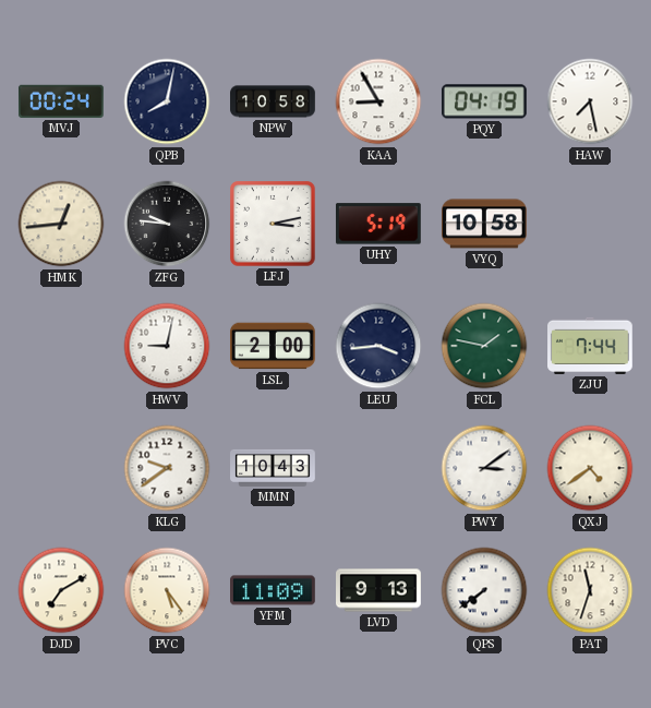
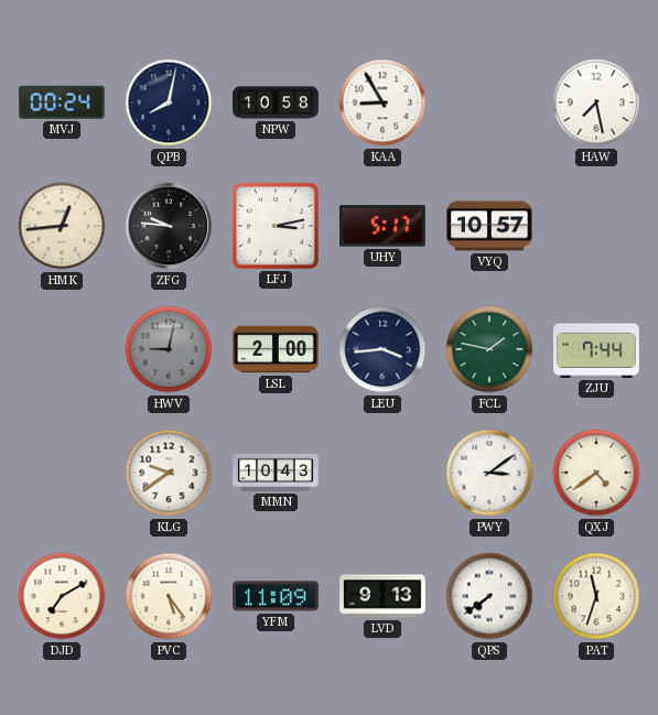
PQY: 04:19 -> none
UHY: 5:19 -> 5:17
VYQ: 10:58 -> 10:57
HWV dial: white -> grey
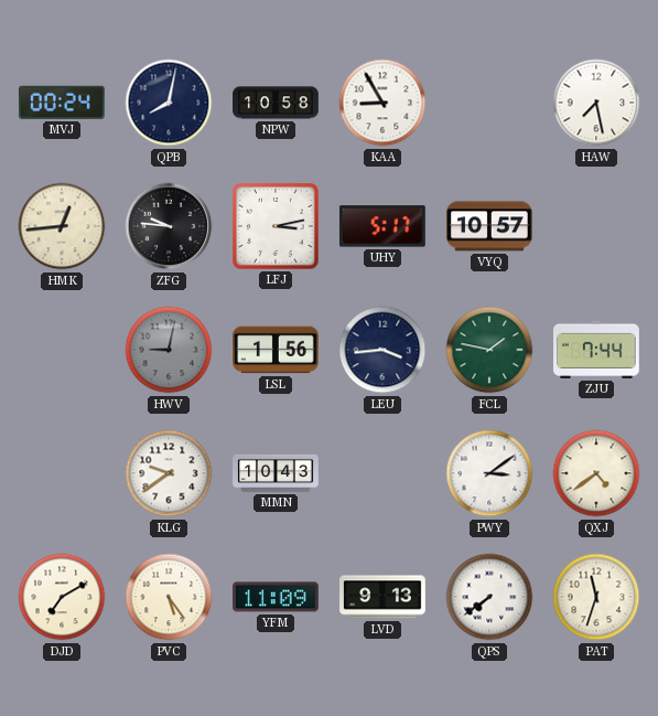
LSL: 2:00 -> 1:56
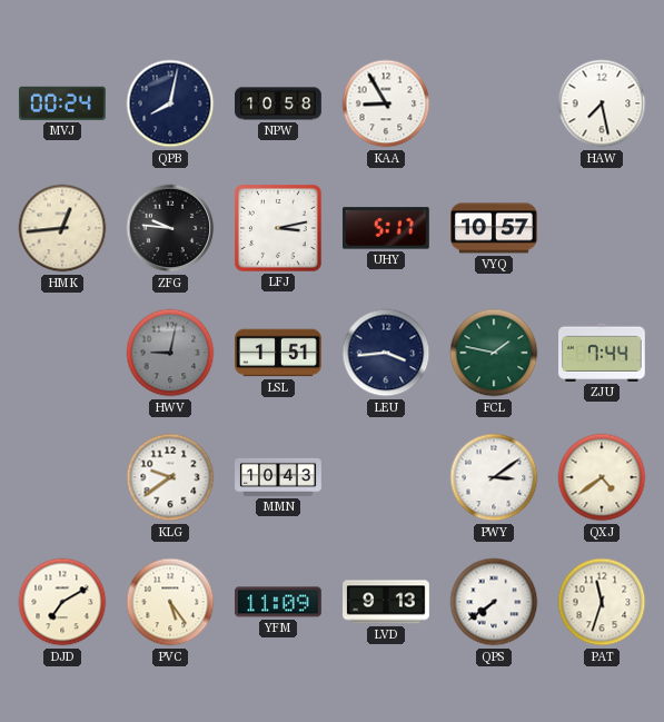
LSL: 1:56 -> 1:51
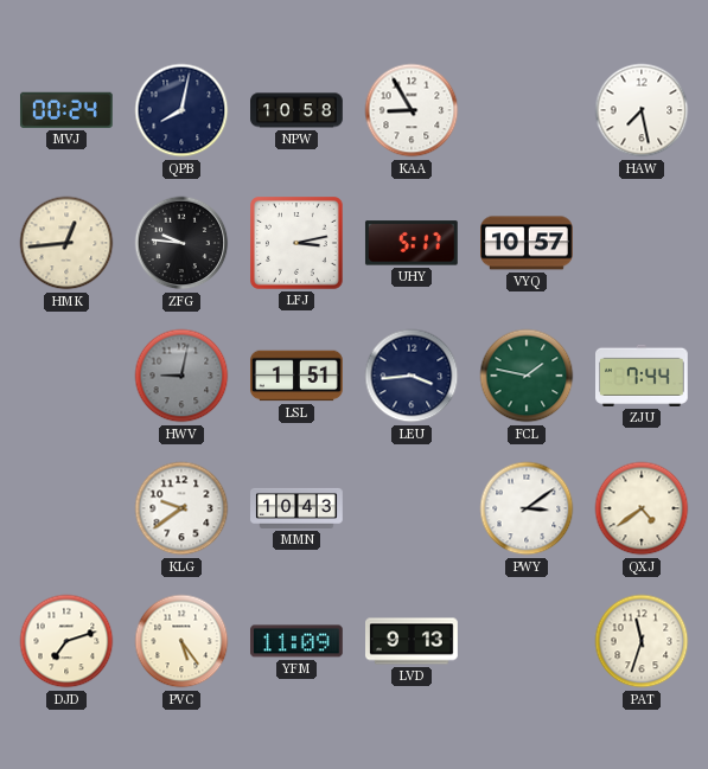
DJD: 7:10 -> 7:12
QPS: 7:39 -> none
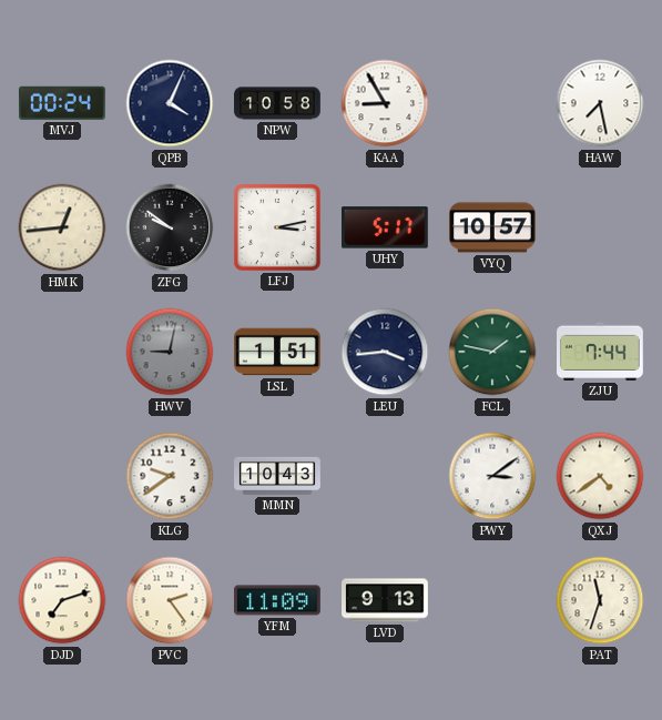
QPB: 8:02 -> 4:04
ZFG: 9:46 -> 9:51
PVC: 5:24 -> 2:24
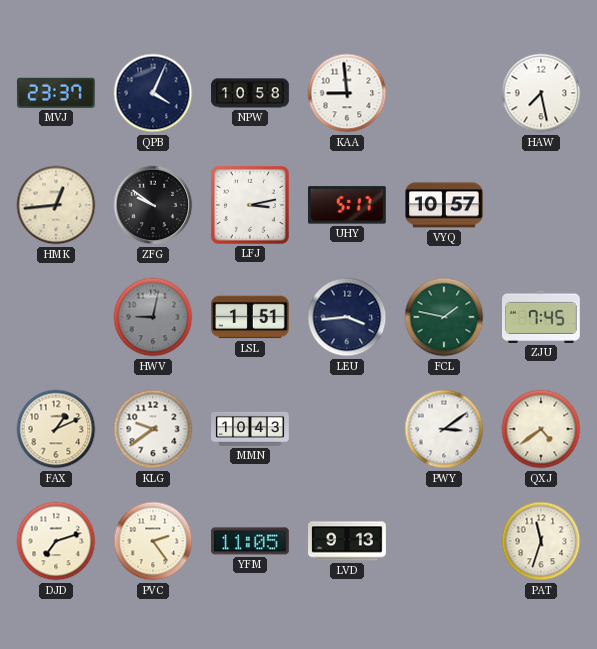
MVJ: 00:24 -> 23:37
KAA: 8:55 -> 8:59
ZJU: 7:44 -> 7:45
FAX: none -> 1:11
YFM: 11:09 -> 11:05
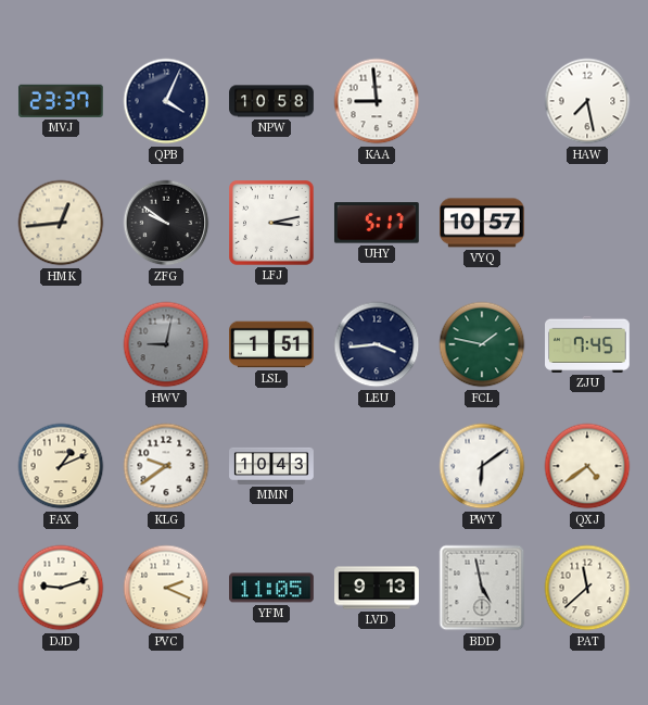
PWY: 3:09 -> 6:09
DJD: 7:12 -> 9:12
PVC: 2:24 -> 2:19
BDD: none -> 4:58
PAT: 11:33 -> 11:38
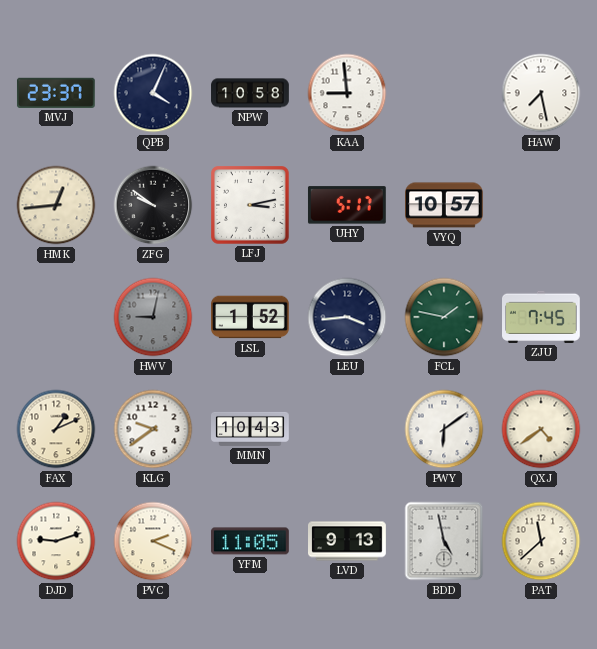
LSL: 1:51 -> 1:52
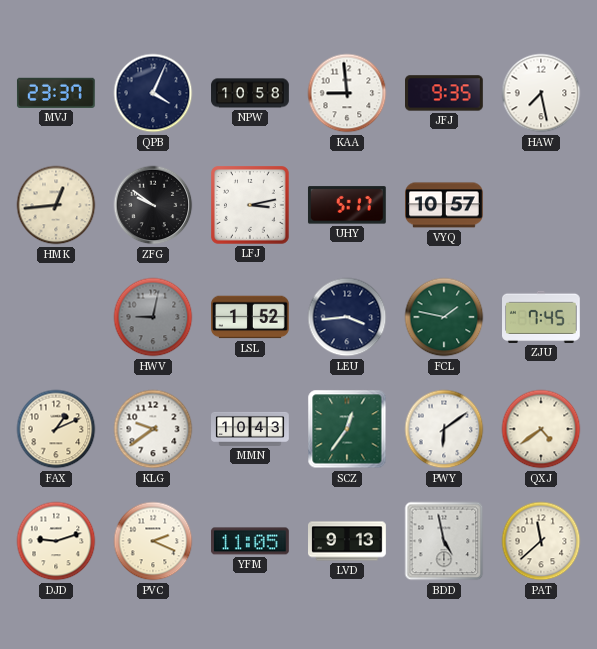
JFJ: none -> 9:35
SCZ: none -> 12:36
